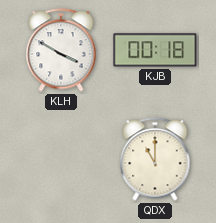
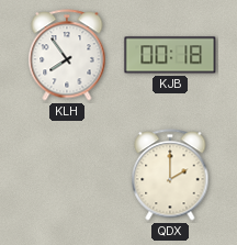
KLH: 3:50 -> 7:54
QDX: 11:00 -> 2:00
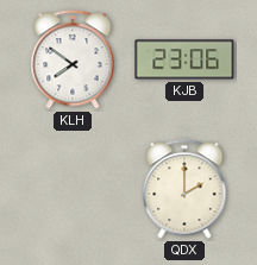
KLH: 7:54 -> 7:51
KJB: 00:18 -> 23:06
